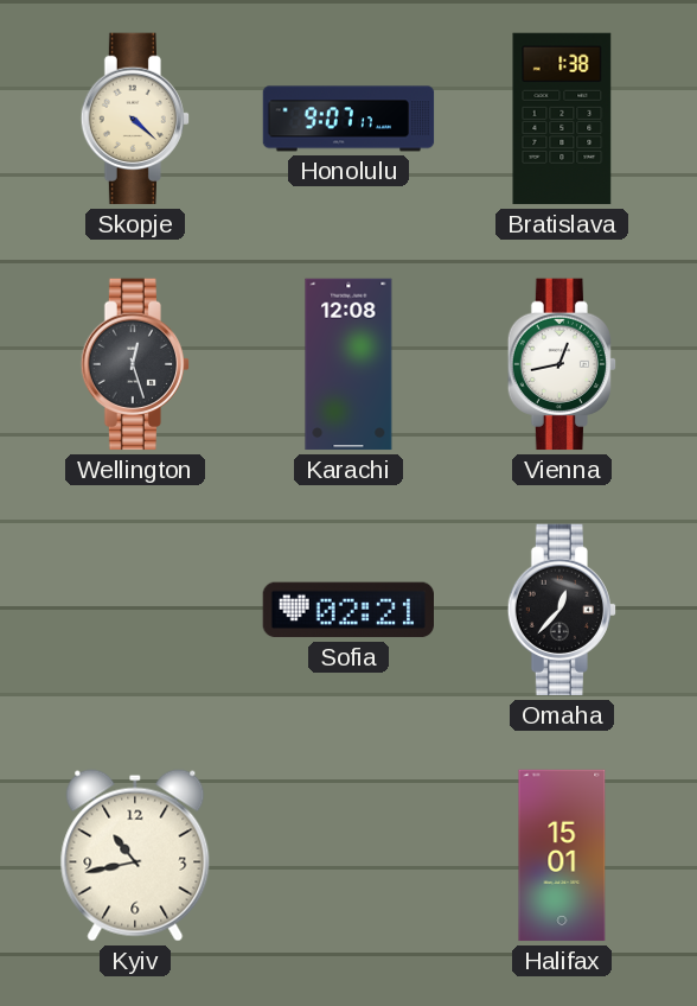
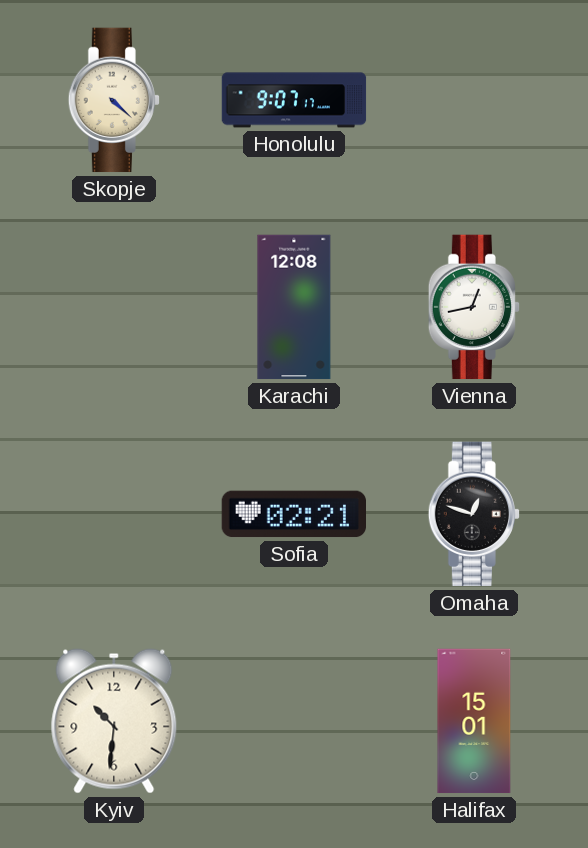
Bratislava: 1:38 -> none
Wellington: 12:27 -> none
Omaha: 12:37 -> 12:48
Kyiv: 10:43 -> 10:31
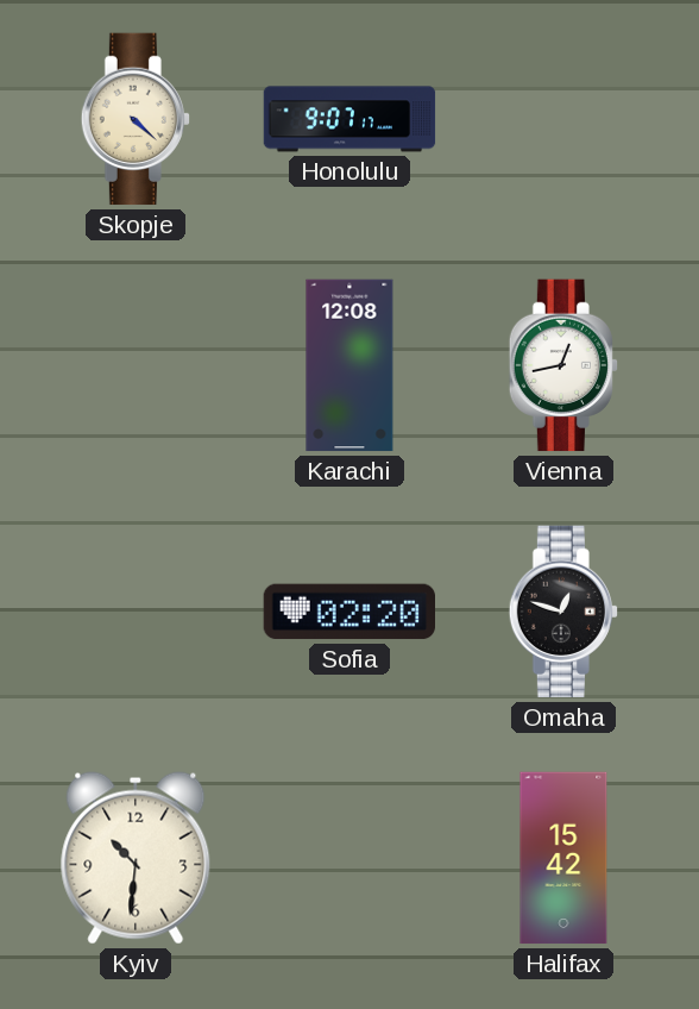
Sofia: 02:21 -> 02:20
Halifax: 15:01 -> 15:42
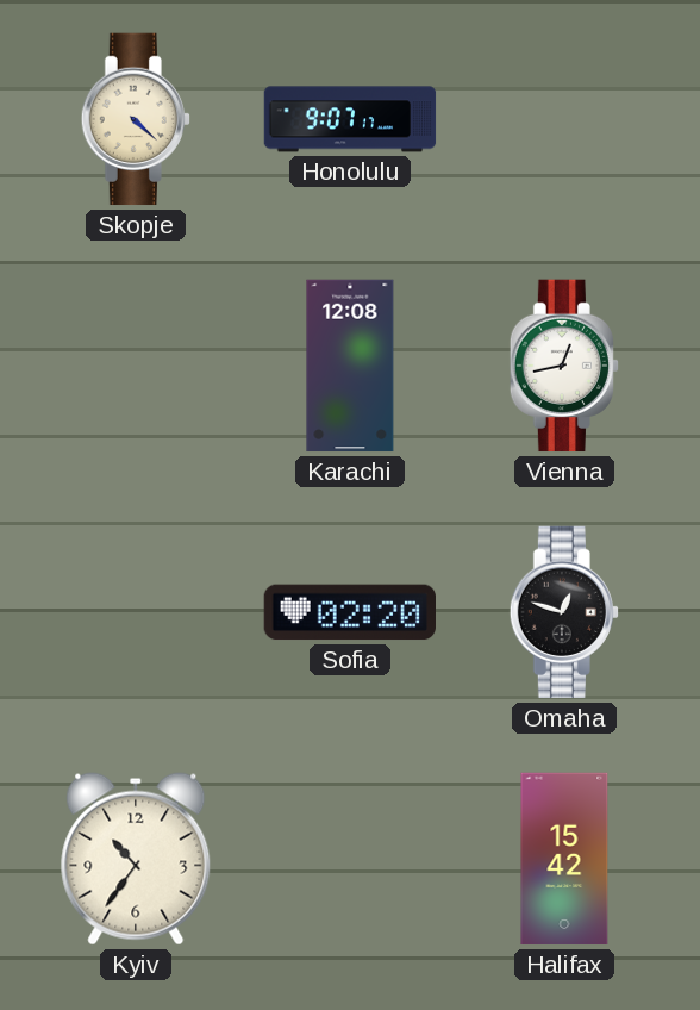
Kyiv: 10:31 -> 10:36
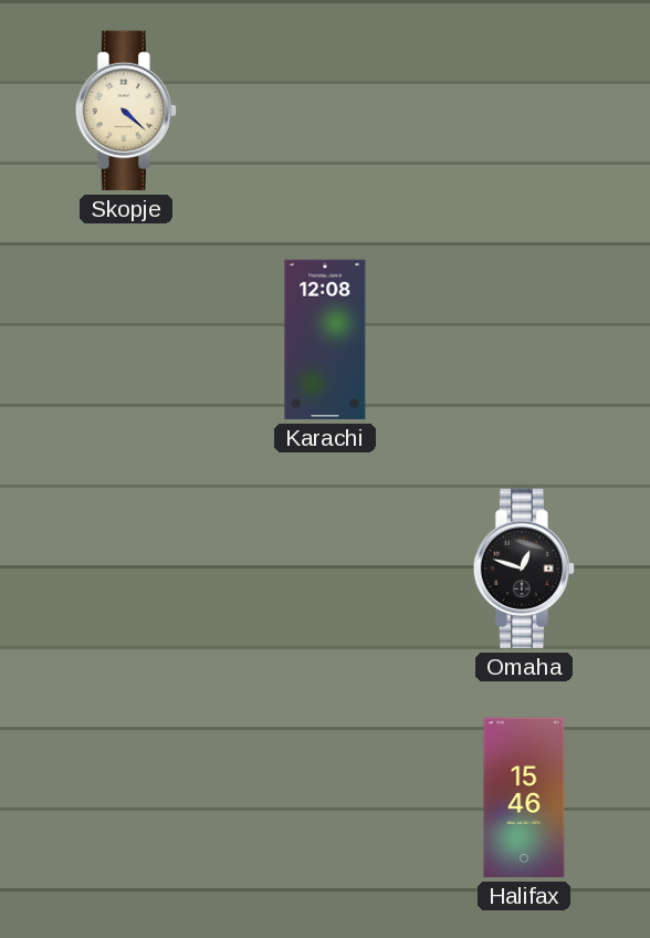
Honolulu: 9:07 -> none
Vienna: 12:43 -> none
Sofia: 02:20 -> none
Kyiv: 10:36 -> none
Halifax: 15:42 -> 15:46
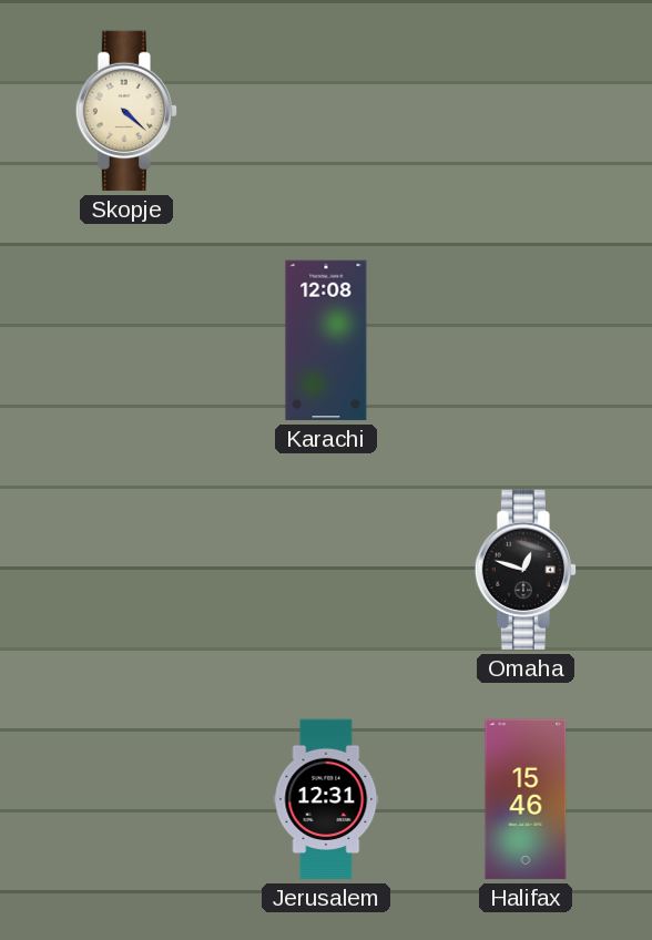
Jerusalem: none -> 12:31
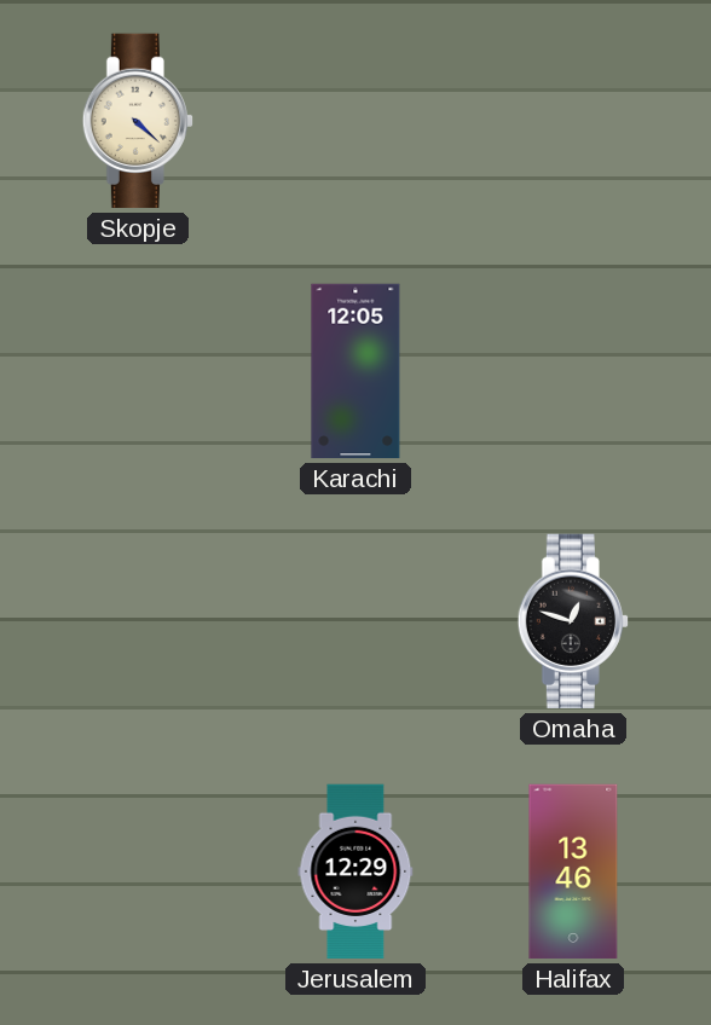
Karachi: 12:08 -> 12:05
Jerusalem: 12:31 -> 12:29
Halifax: 15:46 -> 13:46
